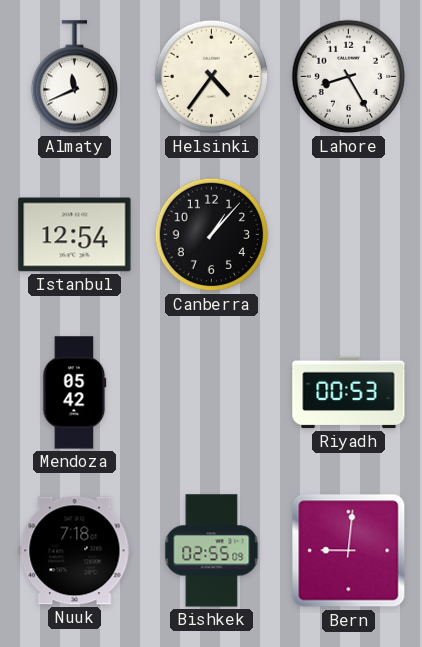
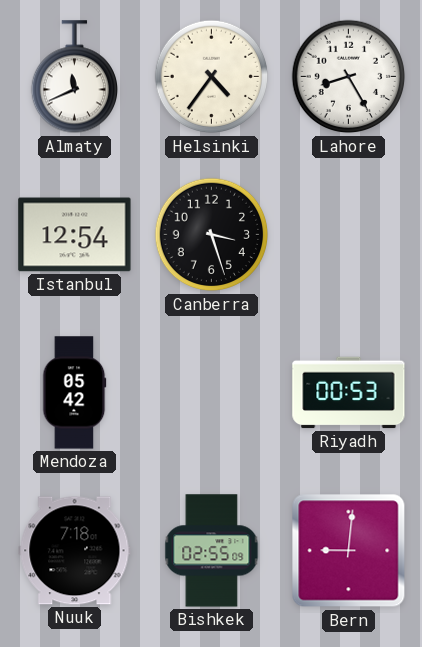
Canberra: 1:07 -> 3:27
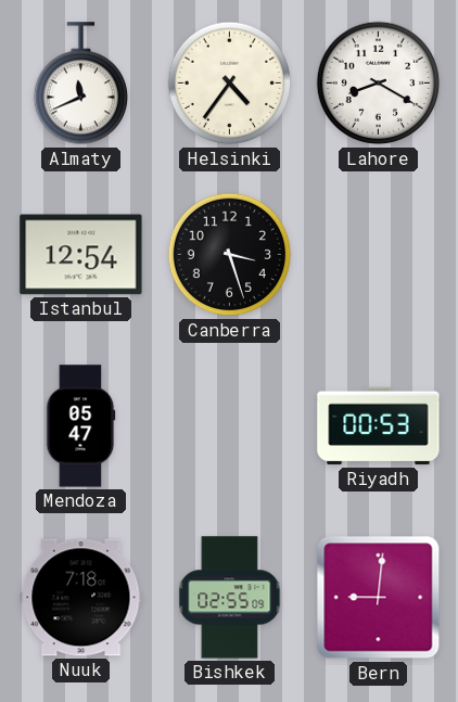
Lahore: 8:25 -> 8:20
Mendoza: 05:42 -> 05:47
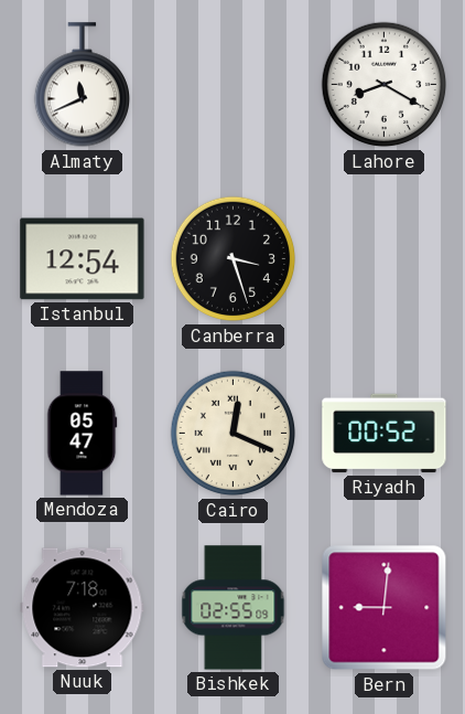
Helsinki: 4:36 -> none
Cairo: none -> 12:19
Riyadh: 00:53 -> 00:52
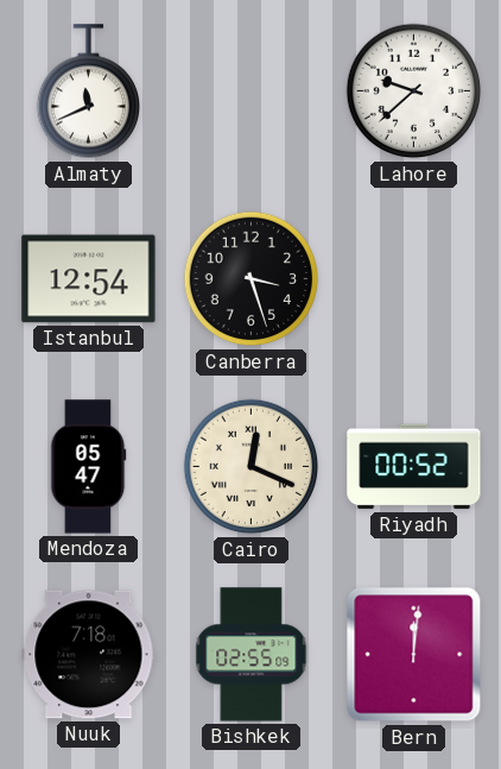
Lahore: 8:20 -> 9:38
Bern: 9:01 -> 12:01
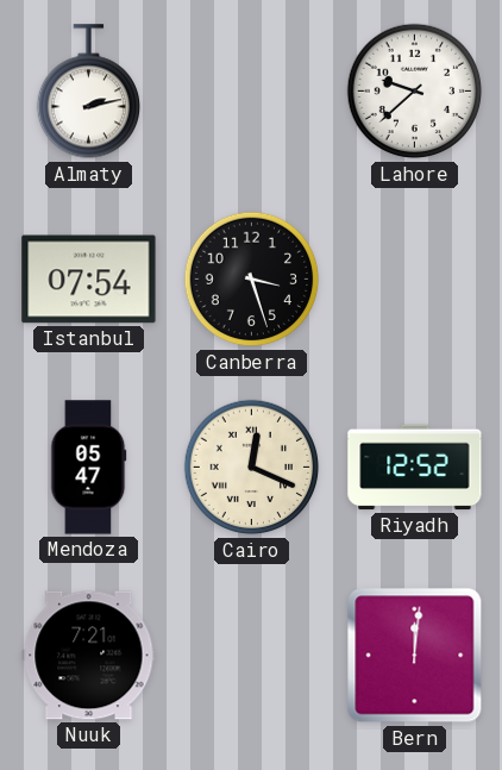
Almaty: 11:41 -> 2:13
Istanbul: 12:54 -> 07:54
Riyadh: 00:52 -> 12:52
Nuuk: 7:18 -> 7:21
Bishkek: 02:55 -> none
